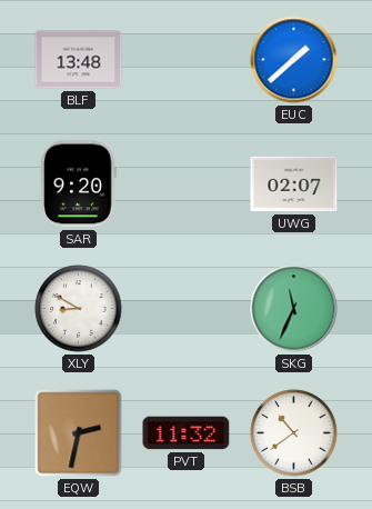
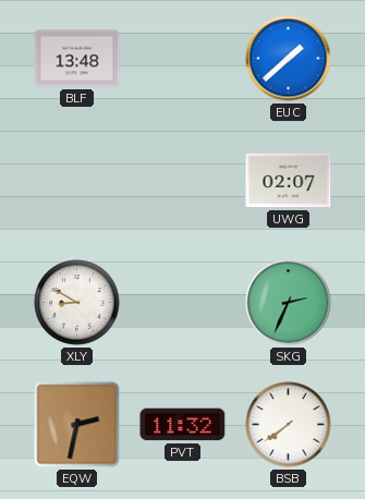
SAR: 9:20 -> none
SKG: 11:34 -> 2:34
BSB: 10:39 -> 7:39
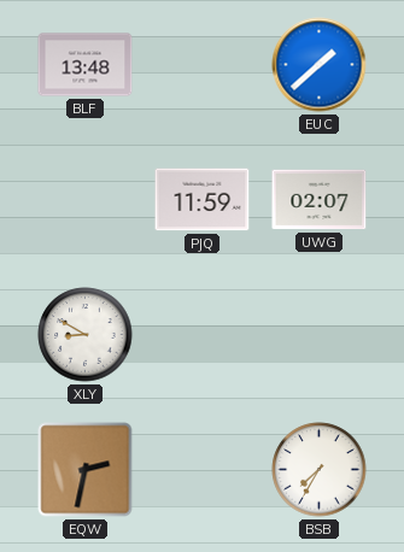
PJQ: none -> 11:59
SKG: 2:34 -> none
PVT: 11:32 -> none
BSB: 7:39 -> 7:35
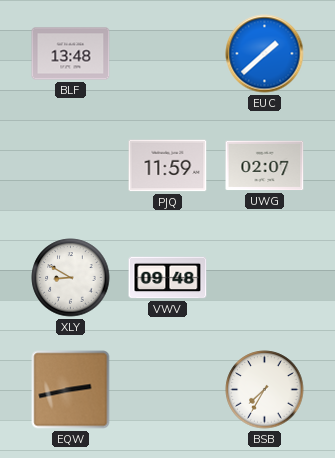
VWV: none -> 09:48
EQW: 2:32 -> 2:43
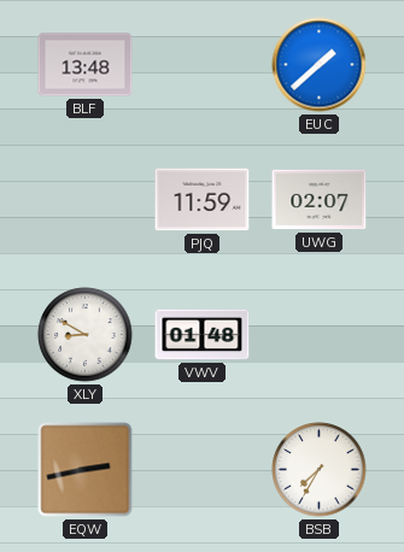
VWV: 09:48 -> 01:48
